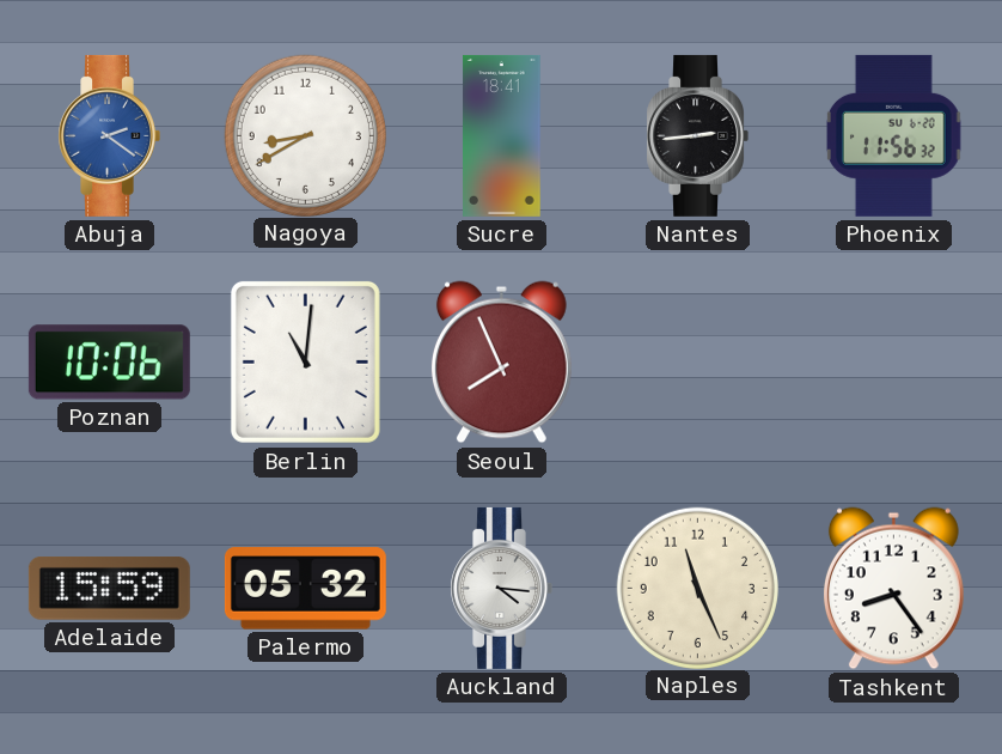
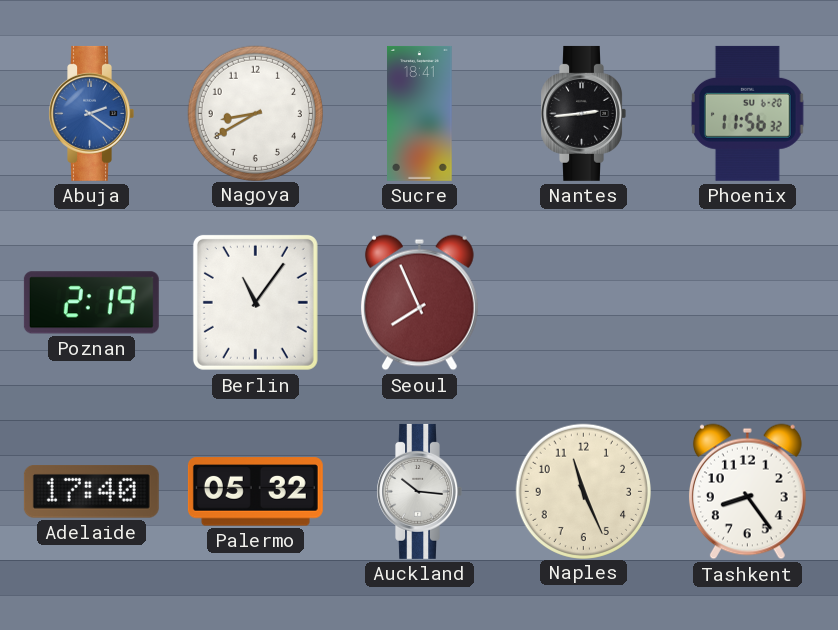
Poznan: 10:06 -> 2:19
Berlin: 11:01 -> 11:06
Adelaide: 15:59 -> 17:40
Auckland: 4:16 -> 10:16
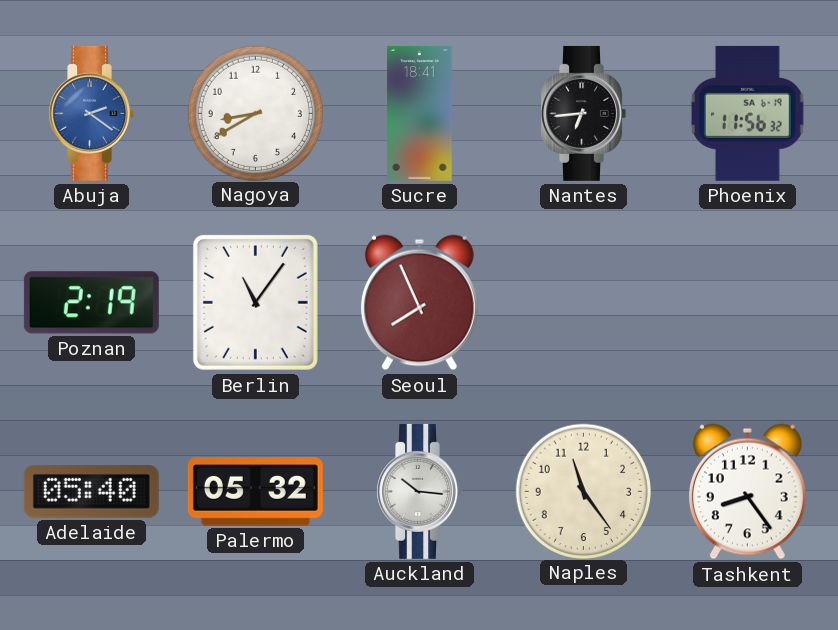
Nantes: 2:44 -> 6:44
Phoenix date: SU 6-20 -> SA 6-19
Adelaide: 17:40 -> 05:40
Naples: 11:26 -> 11:24
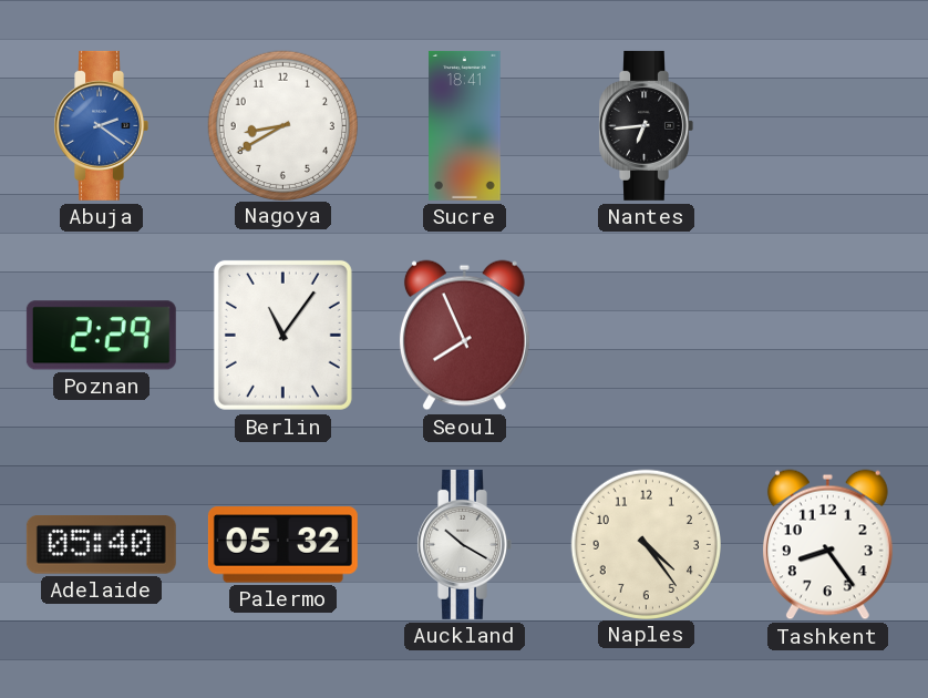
Phoenix: 11:56 -> none
Poznan: 2:19 -> 2:29
Auckland: 10:16 -> 10:20
Naples: 11:24 -> 4:24
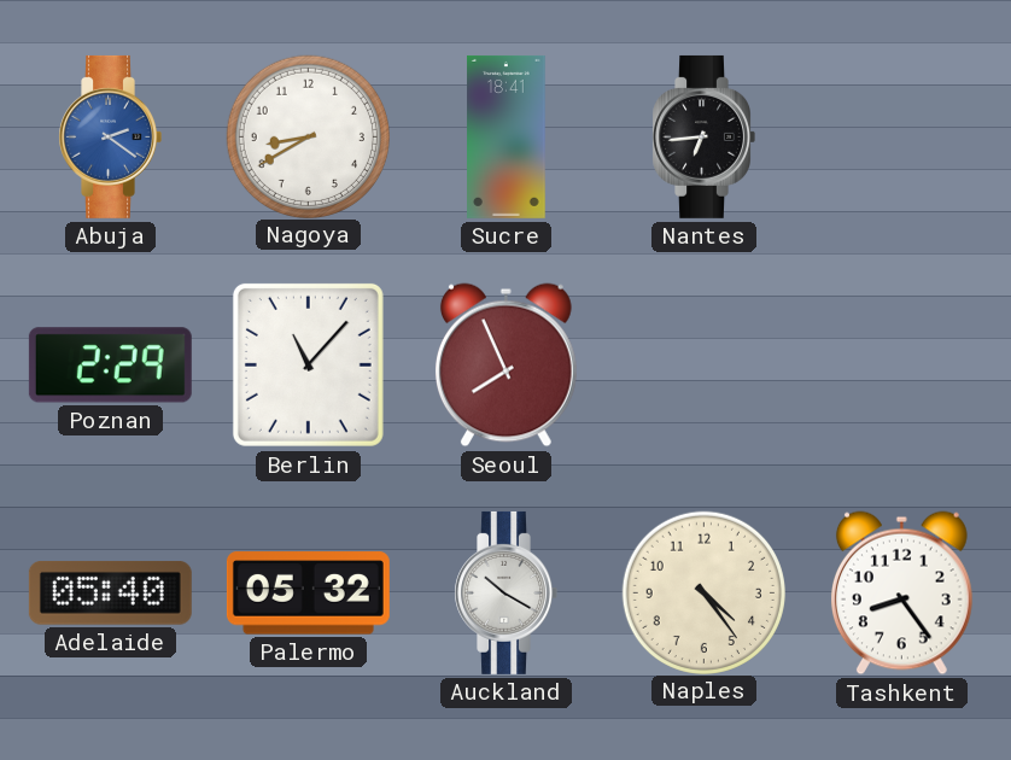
Berlin: 11:06 -> 11:07
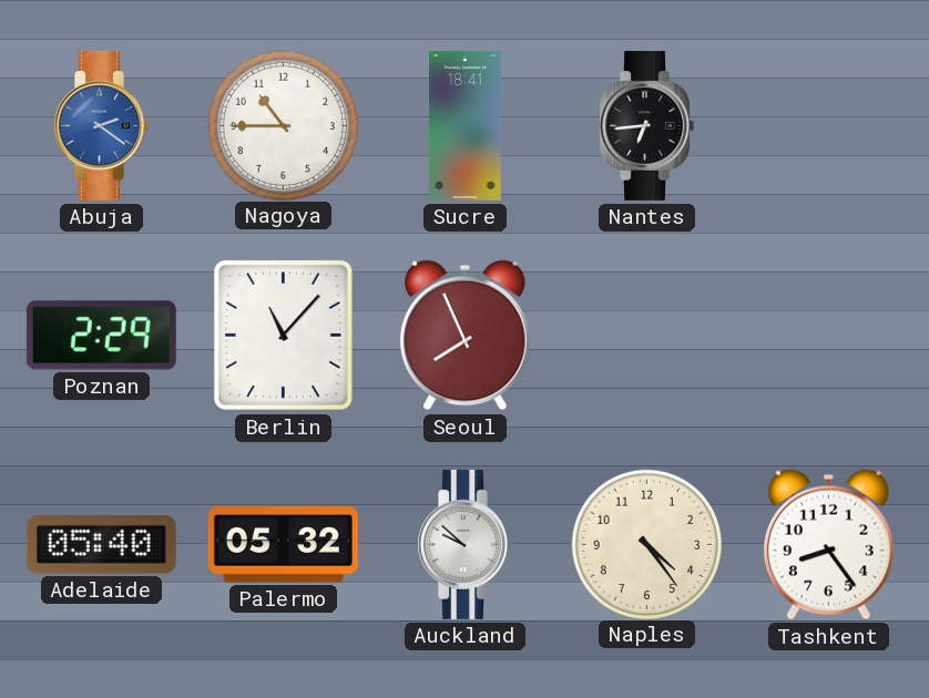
Nagoya: 8:40 -> 10:45
Auckland: 10:20 -> 9:52
